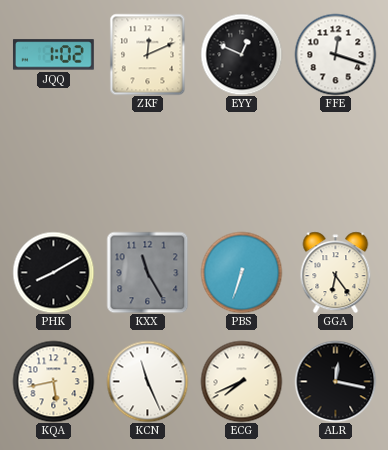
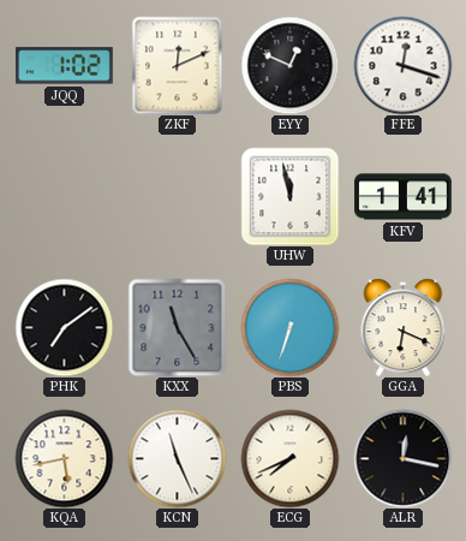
UHW: none -> 11:58
KFV: none -> 1:41
PHK: 8:10 -> 7:09
GGA: 6:24 -> 6:19
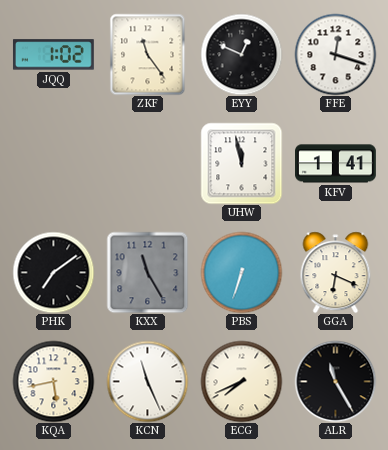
ZKF: 12:11 -> 11:24
ALR: 12:17 -> 11:25
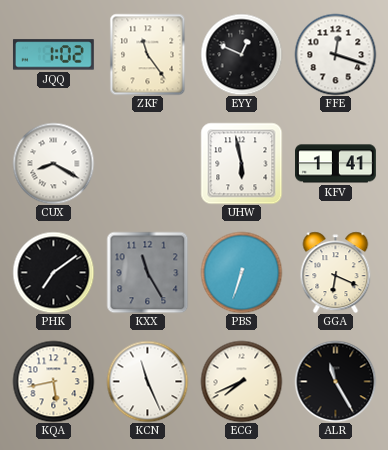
CUX: none -> 8:20
UHW: 11:58 -> 5:58
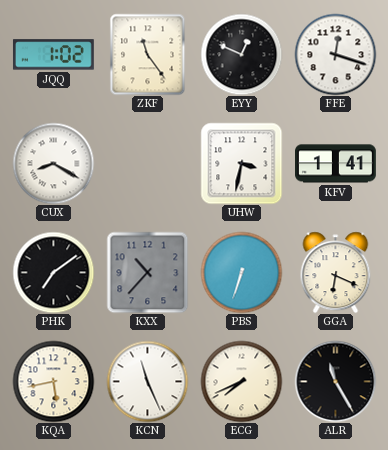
UHW: 5:58 -> 3:32
KXX: 11:25 -> 10:37
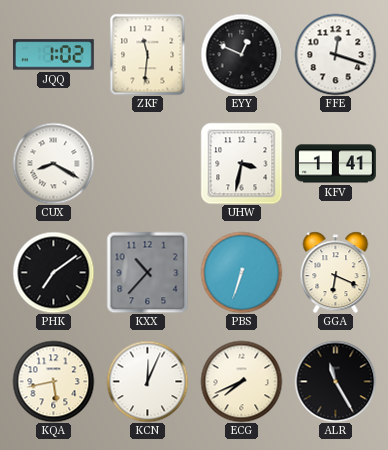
ZKF: 11:24 -> 11:31
KCN: 11:26 -> 12:04
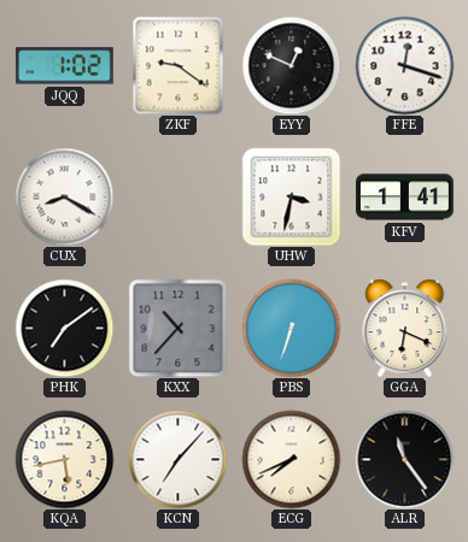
ZKF: 11:31 -> 9:21
KCN: 12:04 -> 7:07
ALR: 11:25 -> 11:24
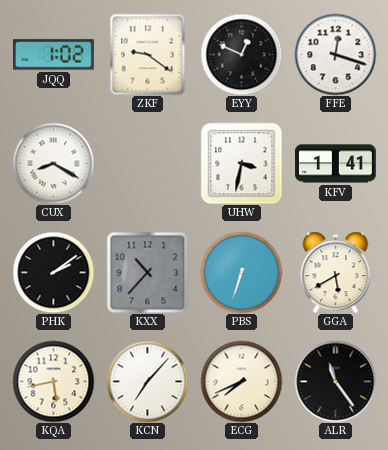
PHK: 7:09 -> 2:09
GGA: 6:19 -> 5:40
